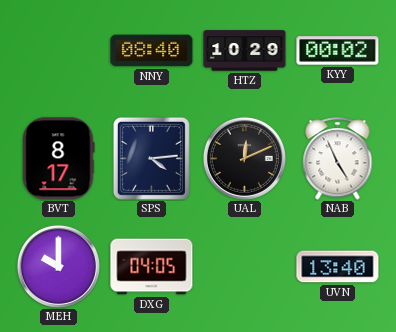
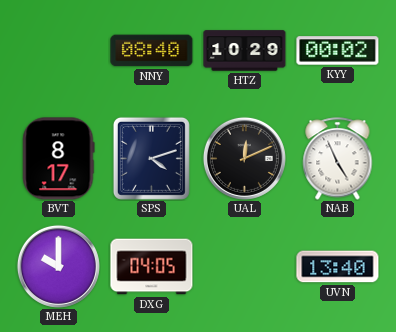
SPS: 4:14 -> 4:12
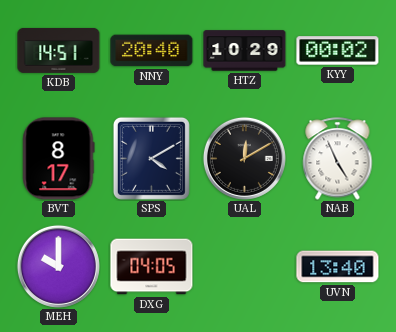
KDB: none -> 14:51
NNY: 08:40 -> 20:40
SPS: 4:12 -> 4:10
UAL: 12:11 -> 12:10
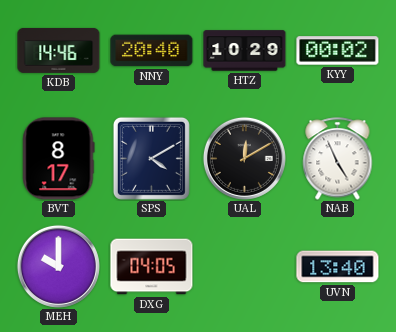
KDB: 14:51 -> 14:46
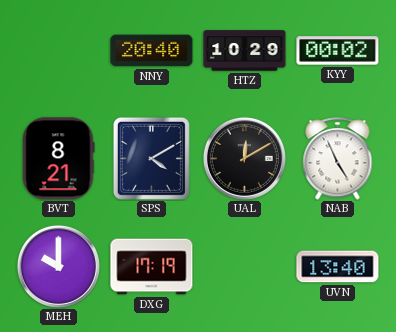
KDB: 14:46 -> none
BVT: 8:17 -> 8:21
DXG: 04:05 -> 17:19
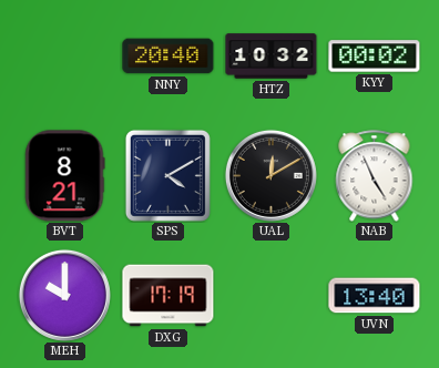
HTZ: 10:29 -> 10:32
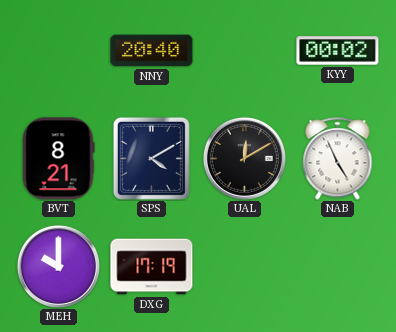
HTZ: 10:32 -> none
UVN: 13:40 -> none
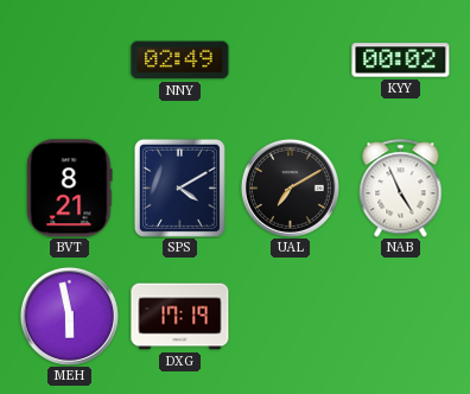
NNY: 20:40 -> 02:49
UAL: 12:10 -> 7:10
MEH: 10:00 -> 5:58
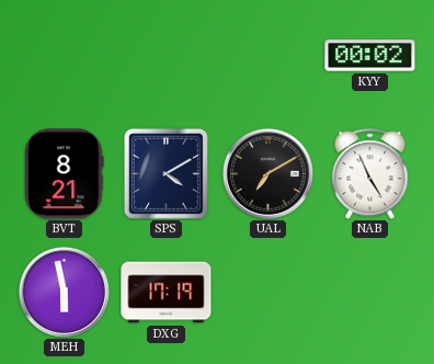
NNY: 02:49 -> none
